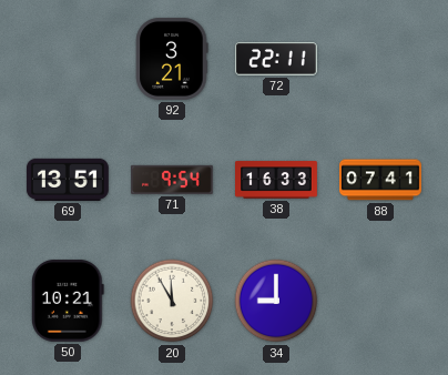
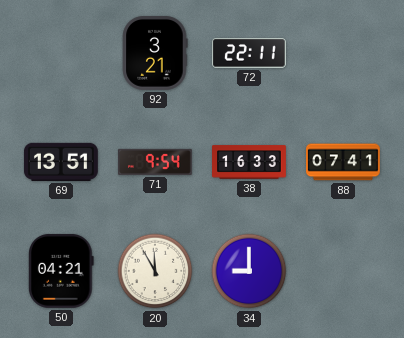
50: 10:21 -> 04:21
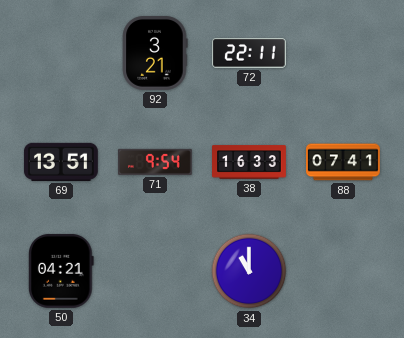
20: 11:55 -> none
34: 9:00 -> 11:00
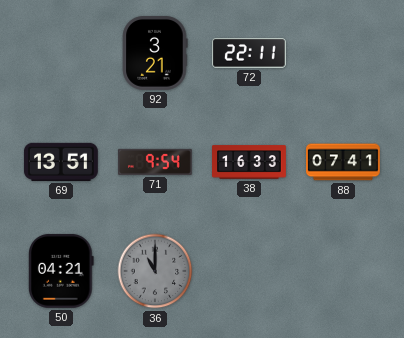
36: none -> 11:00
34: 11:00 -> none
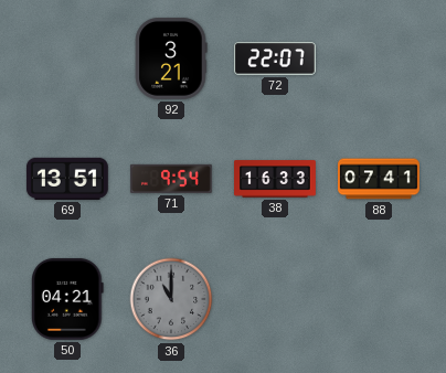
72: 22:11 -> 22:07
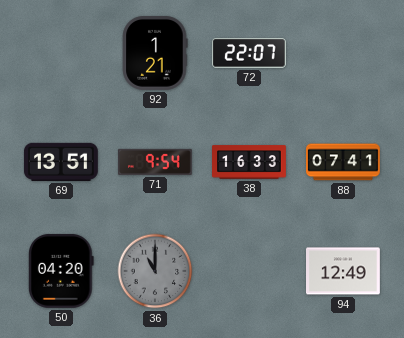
92: 3:21 -> 1:21
50: 04:21 -> 04:20
94: none -> 12:49
